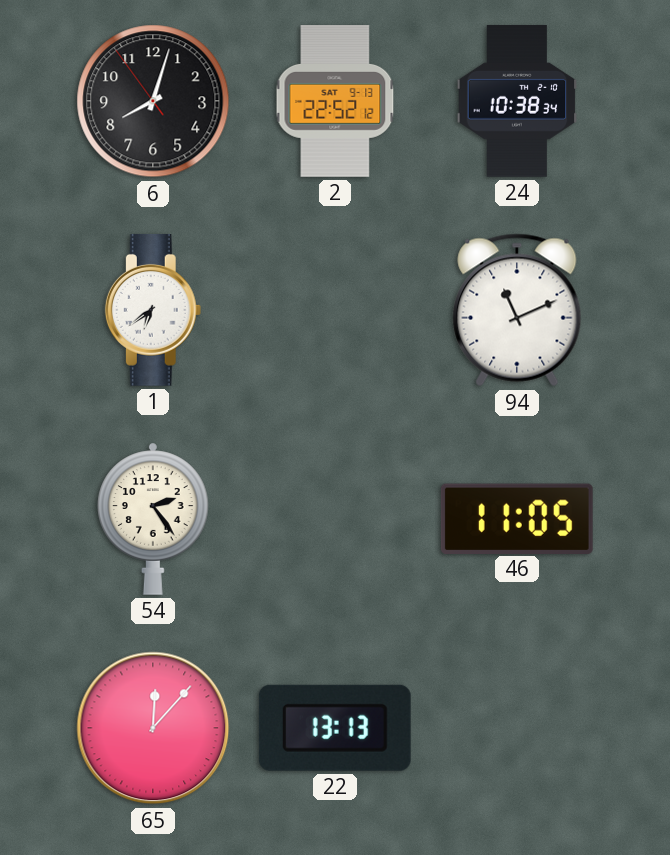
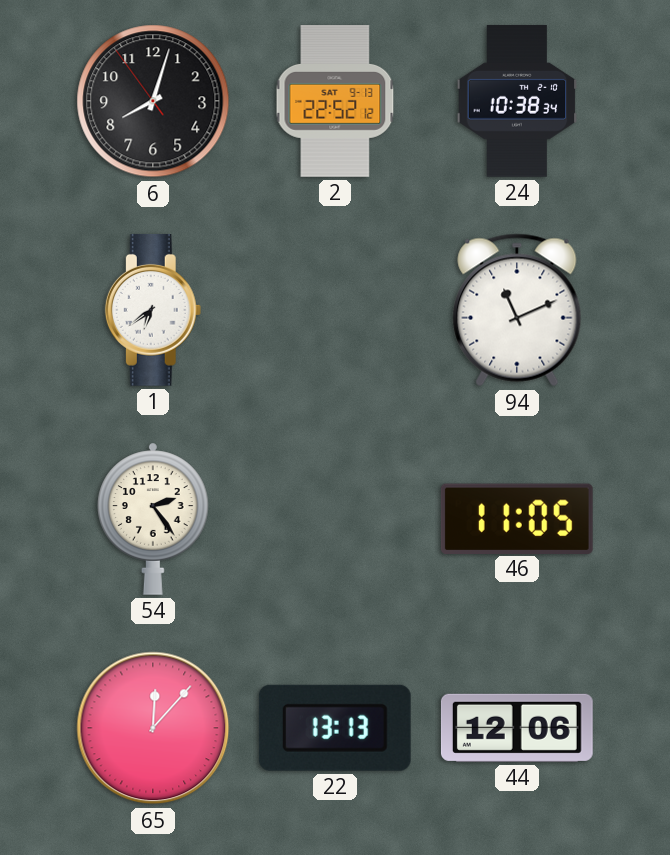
44: none -> 12:06
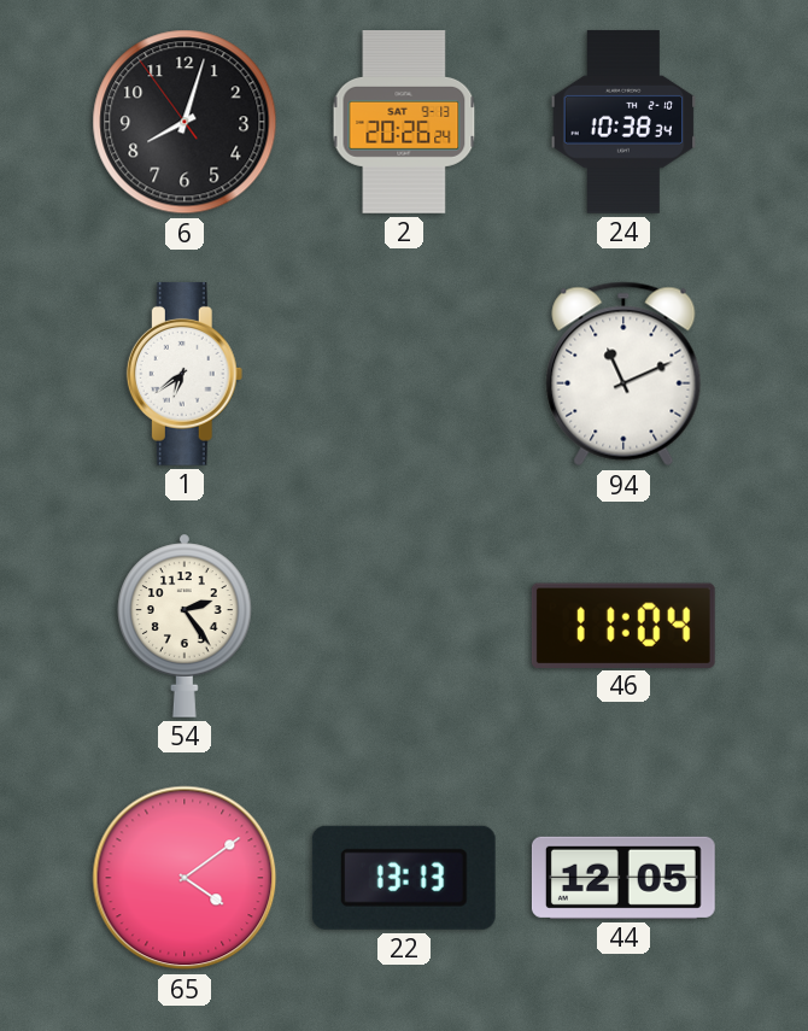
2: 22:52 -> 20:26
46: 11:05 -> 11:04
65: 12:07 -> 4:09
44: 12:06 -> 12:05
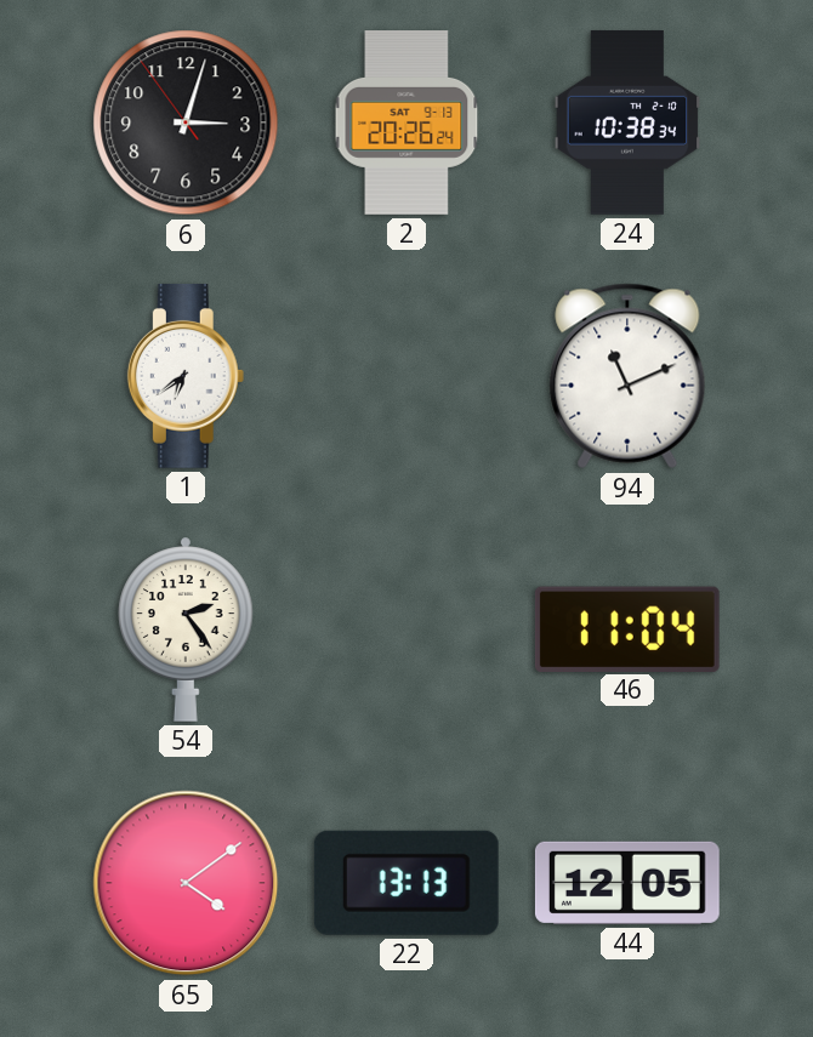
6: 8:02 -> 3:02
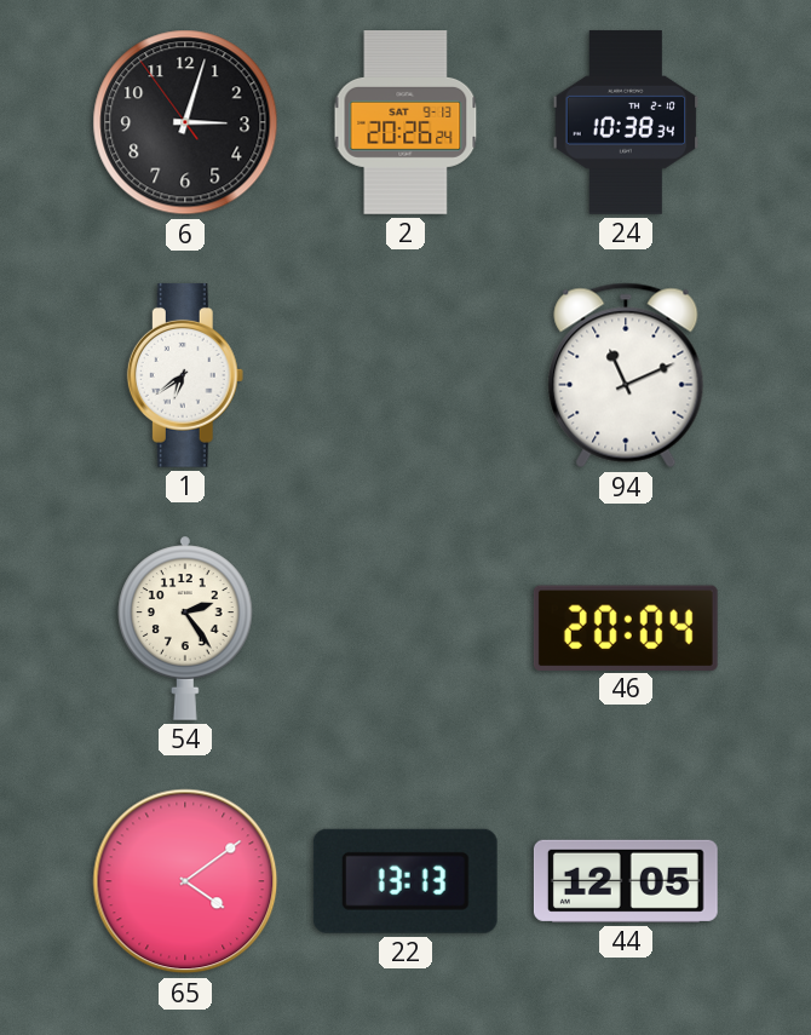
46: 11:04 -> 20:04
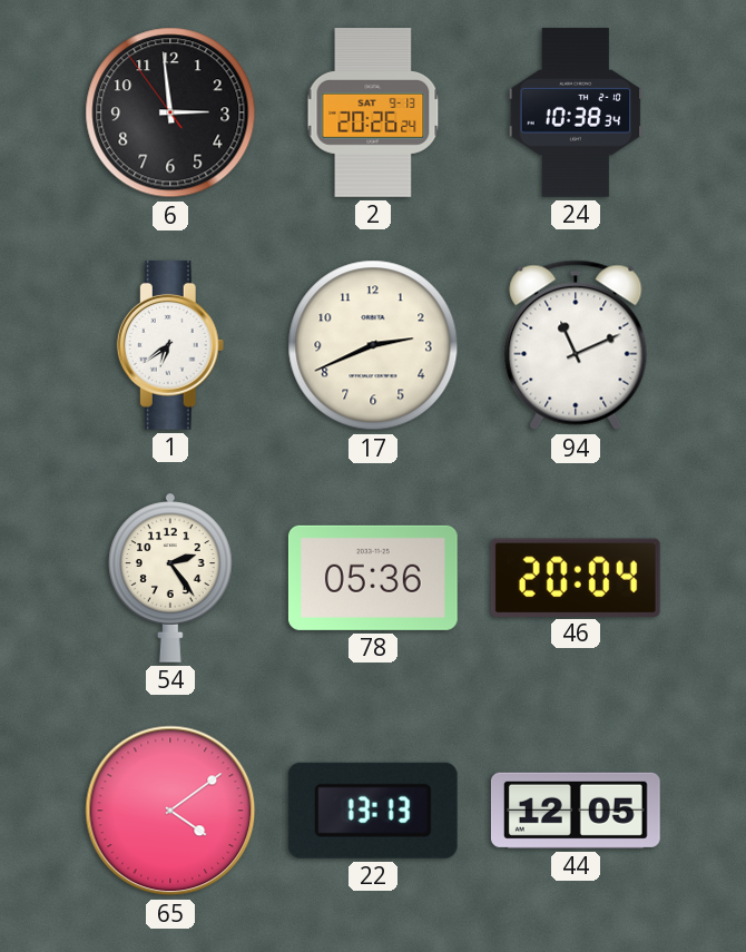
6: 3:02 -> 2:58
17: none -> 2:41
78: none -> 05:36
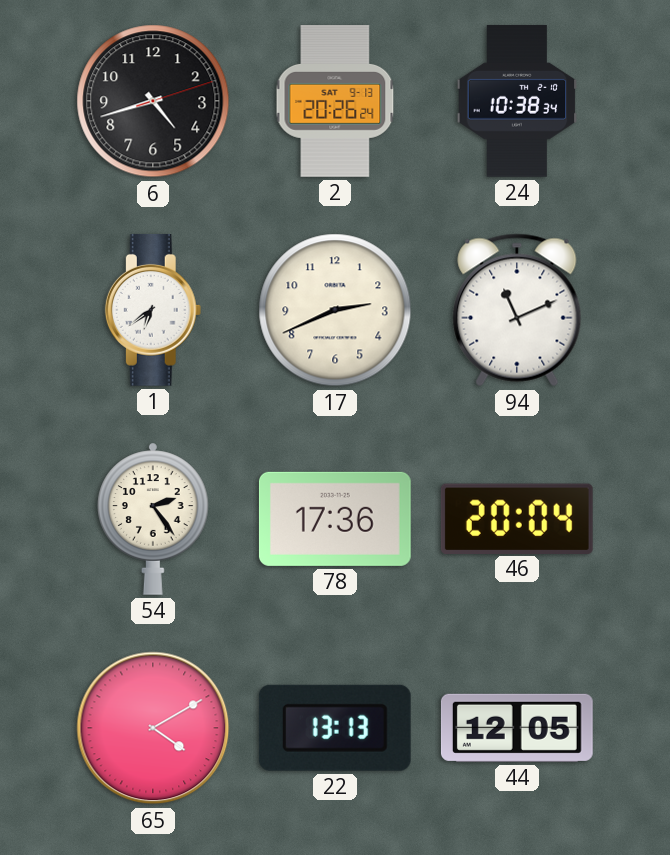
6: 2:58 -> 4:42
78: 05:36 -> 17:36
65: 4:09 -> 4:10
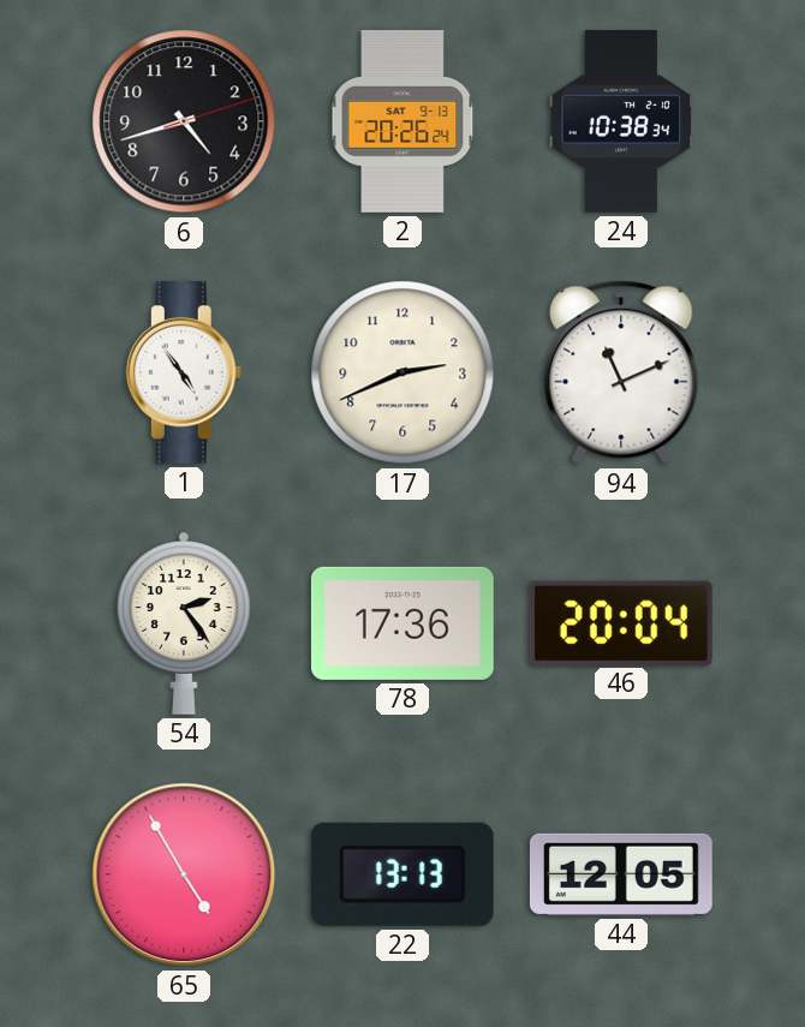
1: 6:39 -> 4:54
65: 4:10 -> 4:55
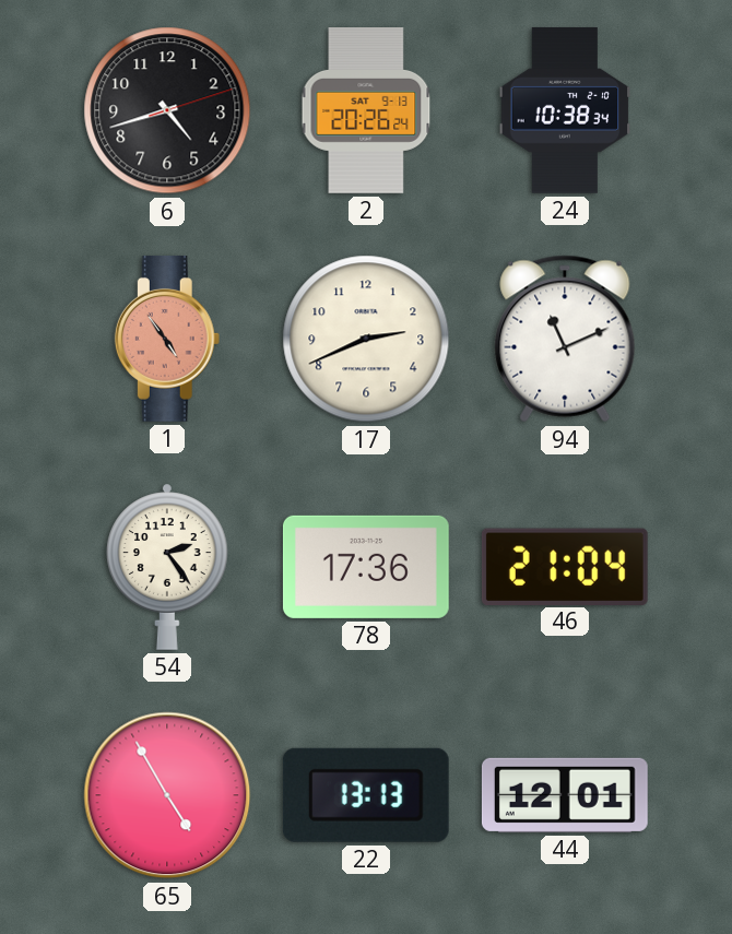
1 dial: white -> salmon
46: 20:04 -> 21:04
44: 12:05 -> 12:01
